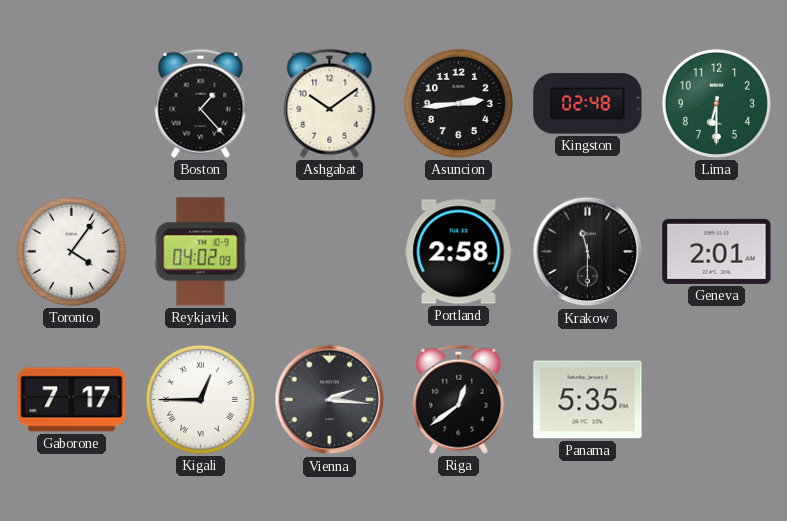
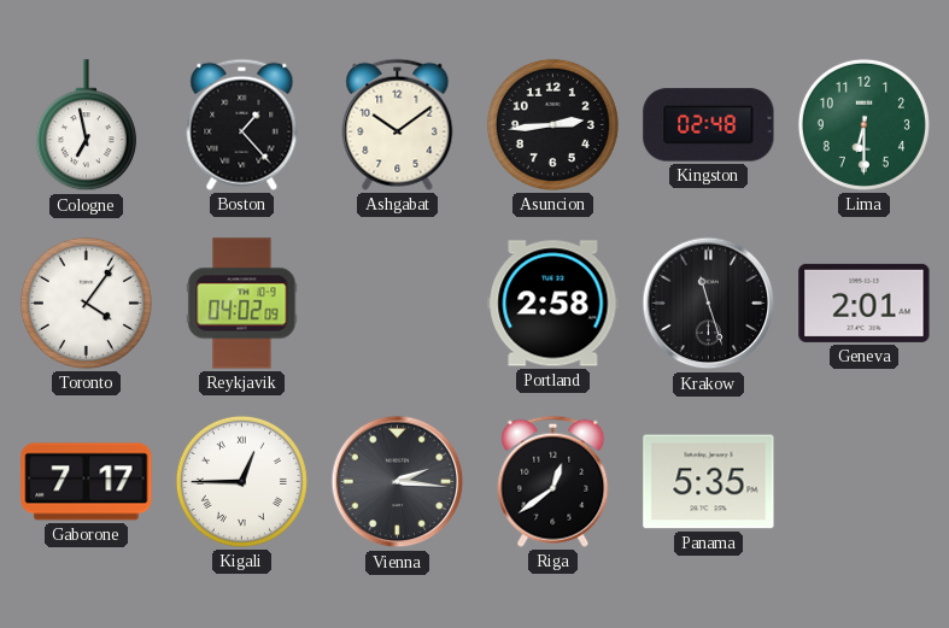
Cologne: none -> 6:58
Krakow: 11:30 -> 11:27
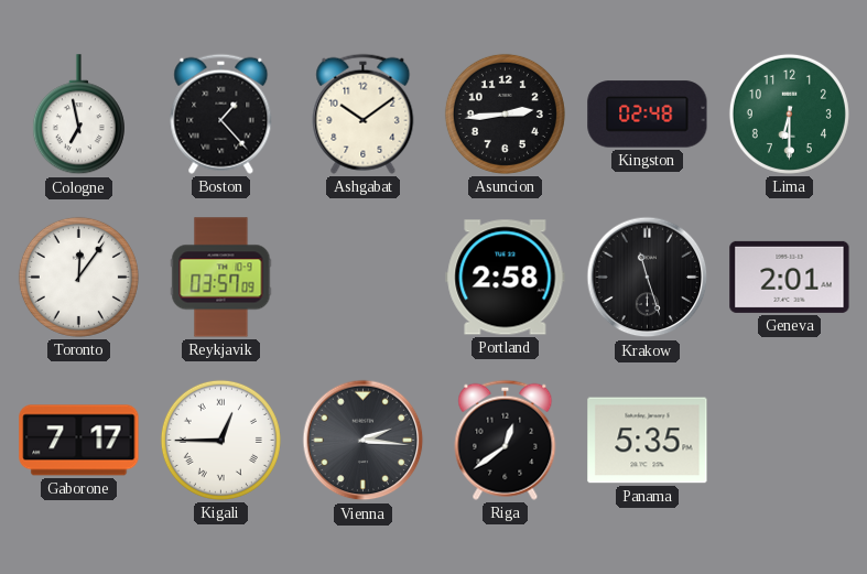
Toronto: 4:06 -> 12:06
Reykjavik: 04:02 -> 03:57
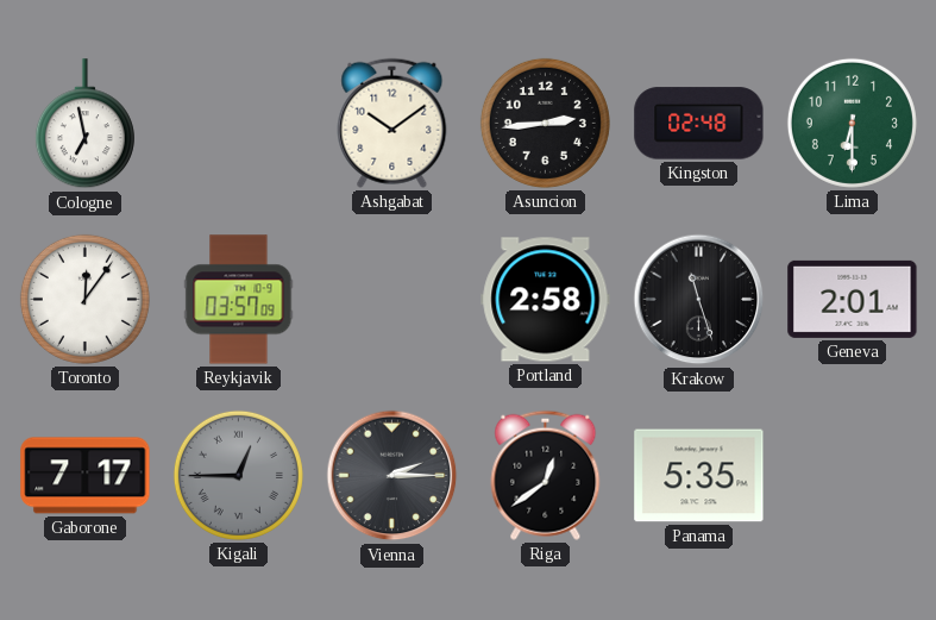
Boston: 1:23 -> none
Kigali dial: white -> grey
Vienna: 2:16 -> 2:15
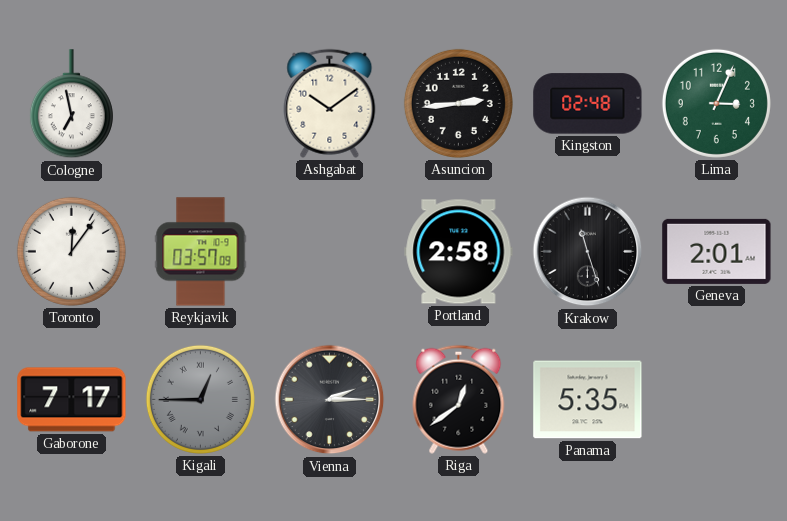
Lima: 6:30 -> 3:04
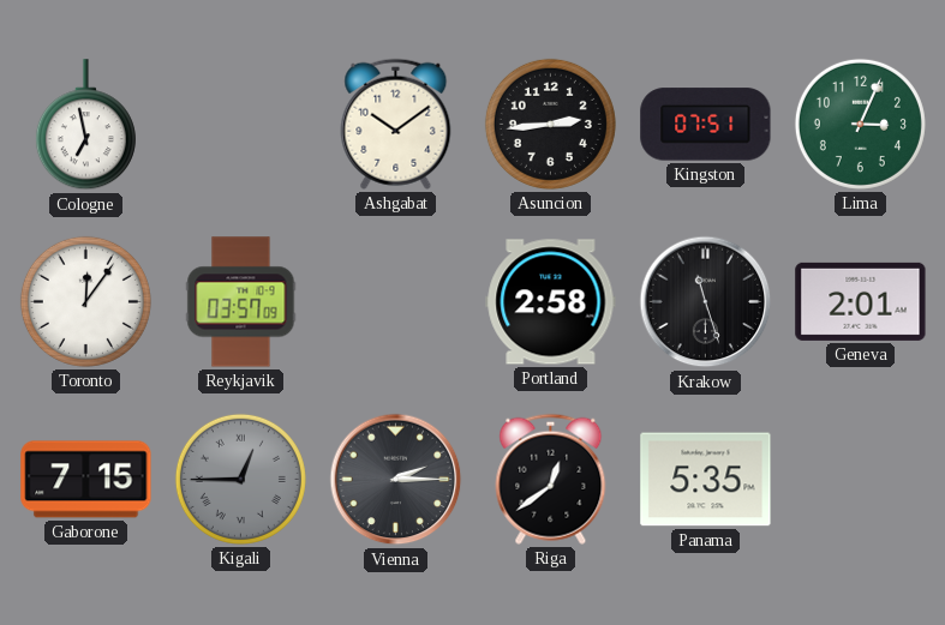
Kingston: 02:48 -> 07:51
Gaborone: 7:17 -> 7:15
